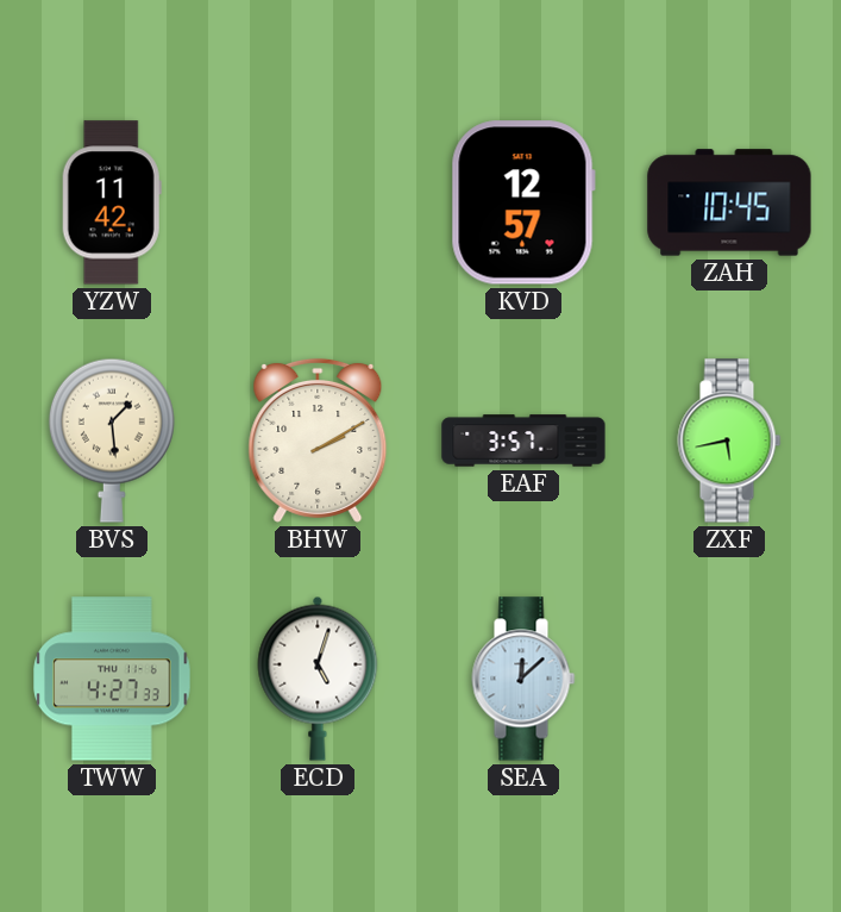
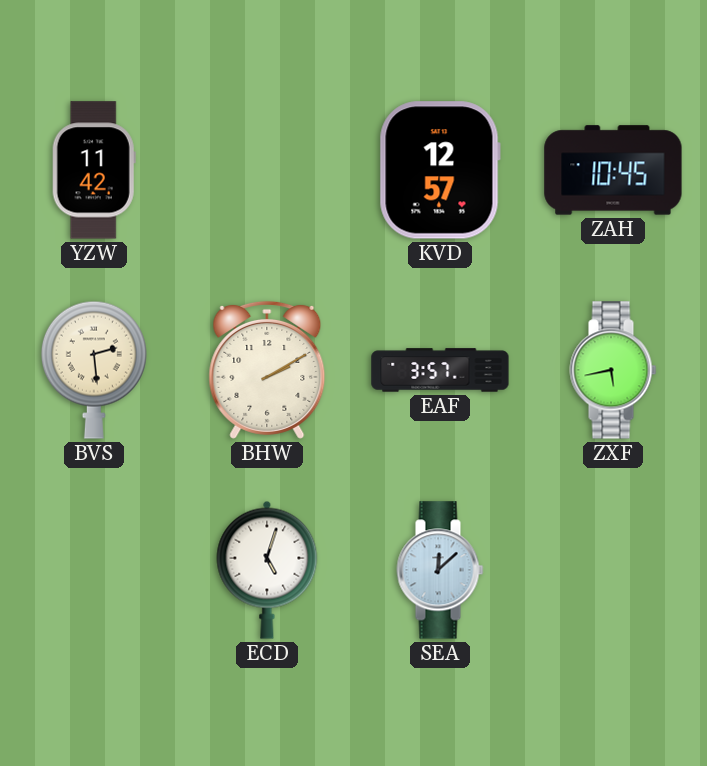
BVS: 1:29 -> 2:29
TWW: 4:27 -> none
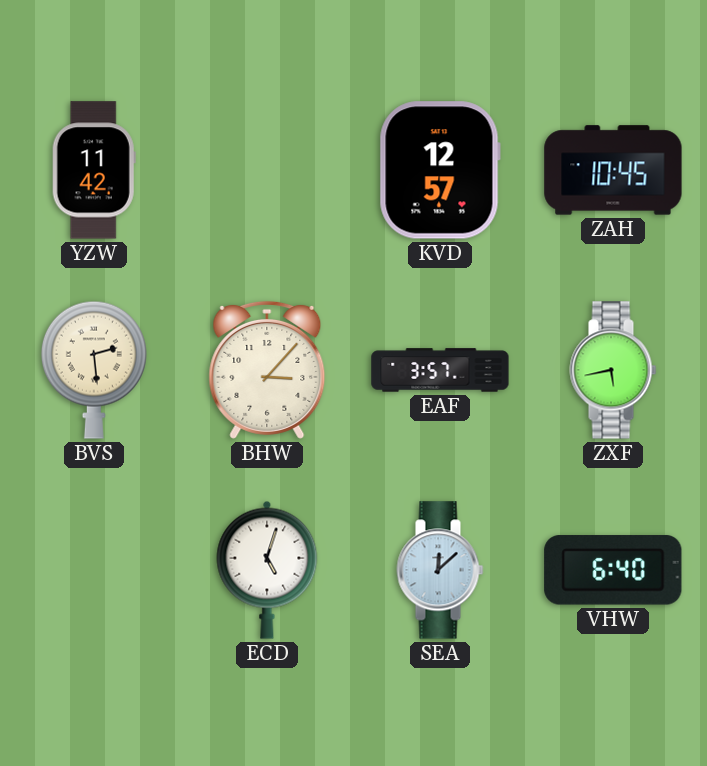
BHW: 2:10 -> 3:07
VHW: none -> 6:40
